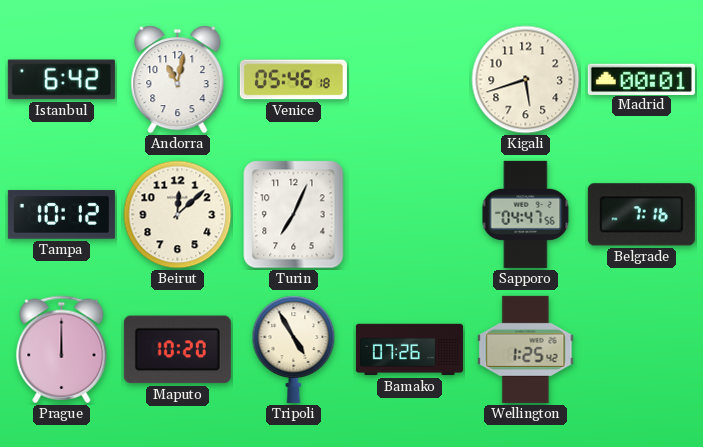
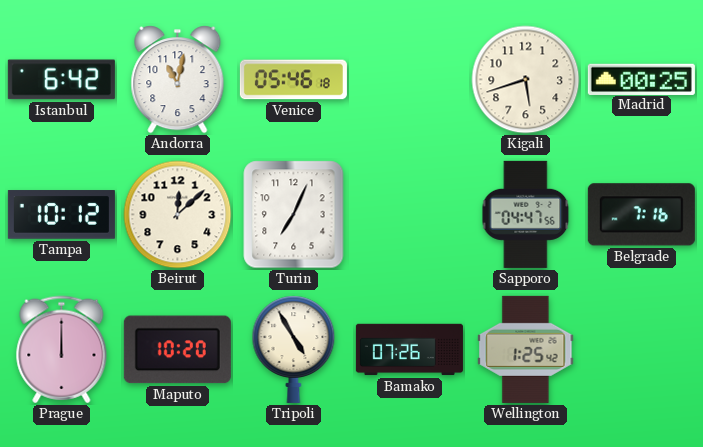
Madrid: 00:01 -> 00:25
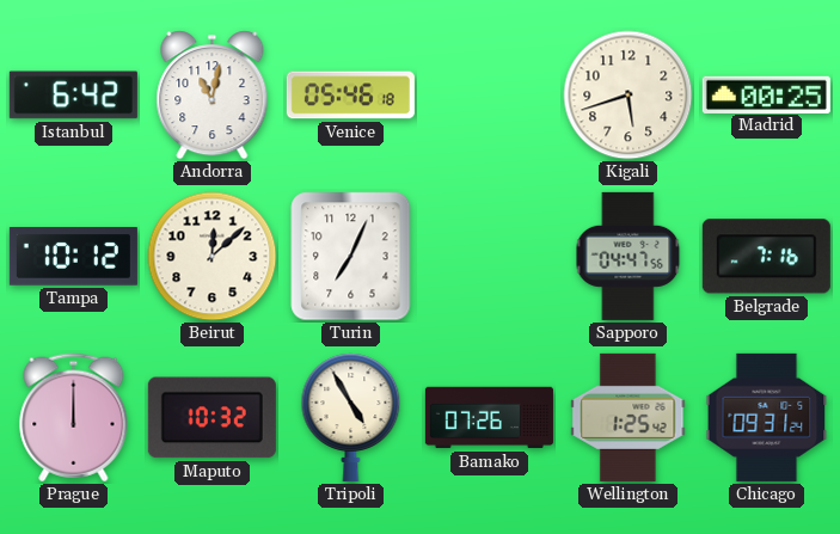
Maputo: 10:20 -> 10:32
Chicago: none -> 09:31
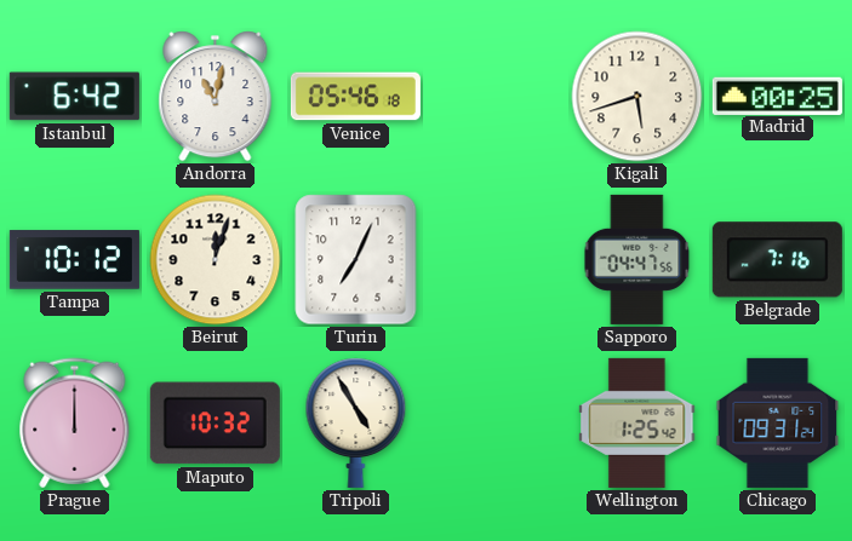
Beirut: 12:08 -> 12:03
Bamako: 07:26 -> none
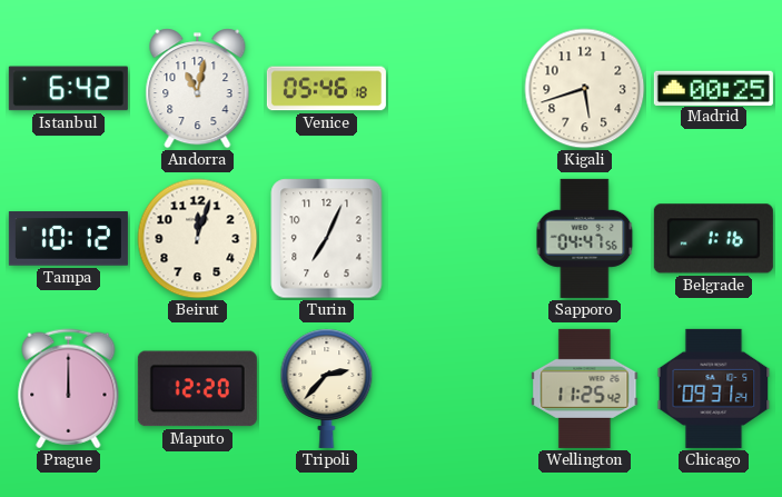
Belgrade: 7:16 -> 1:16
Maputo: 10:32 -> 12:20
Tripoli: 4:55 -> 2:37
Wellington: 1:25 -> 11:25
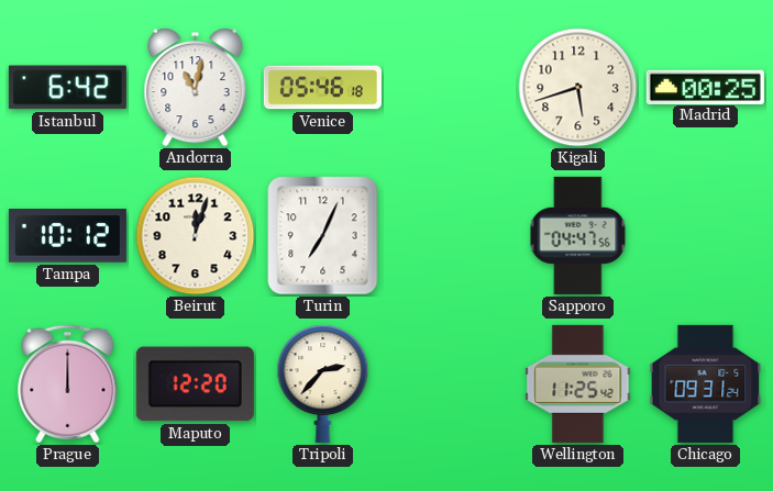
Belgrade: 1:16 -> none
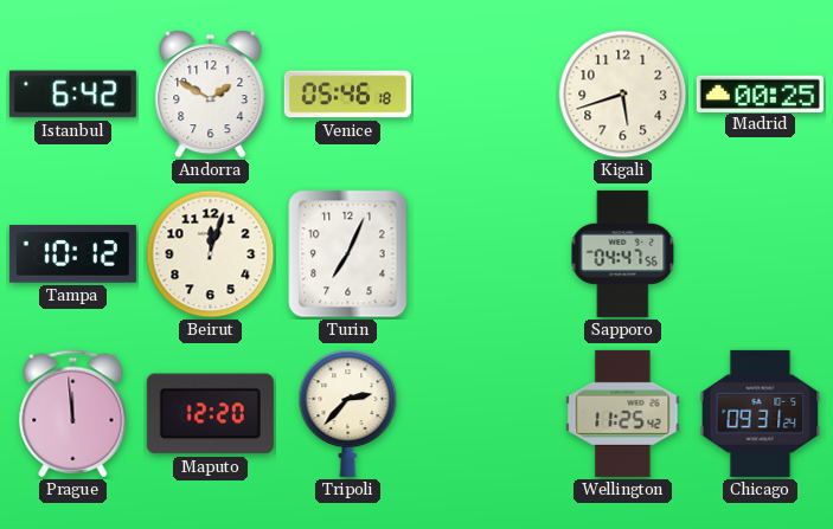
Andorra: 11:02 -> 1:50
Prague: 12:00 -> 11:59
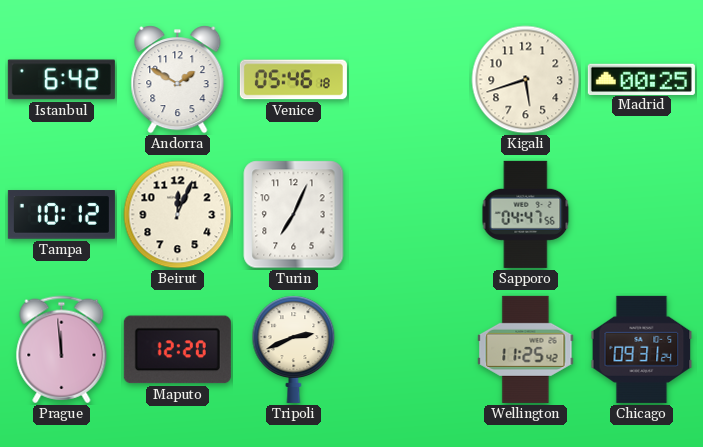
Beirut: 12:03 -> 12:04
Tripoli: 2:37 -> 2:41
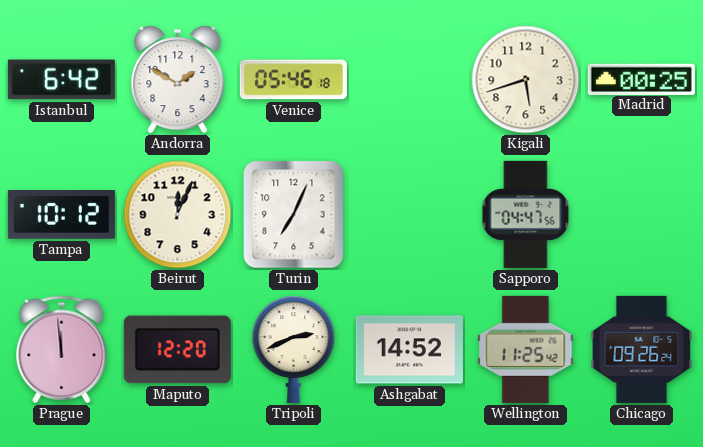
Ashgabat: none -> 14:52
Chicago: 09:31 -> 09:26
